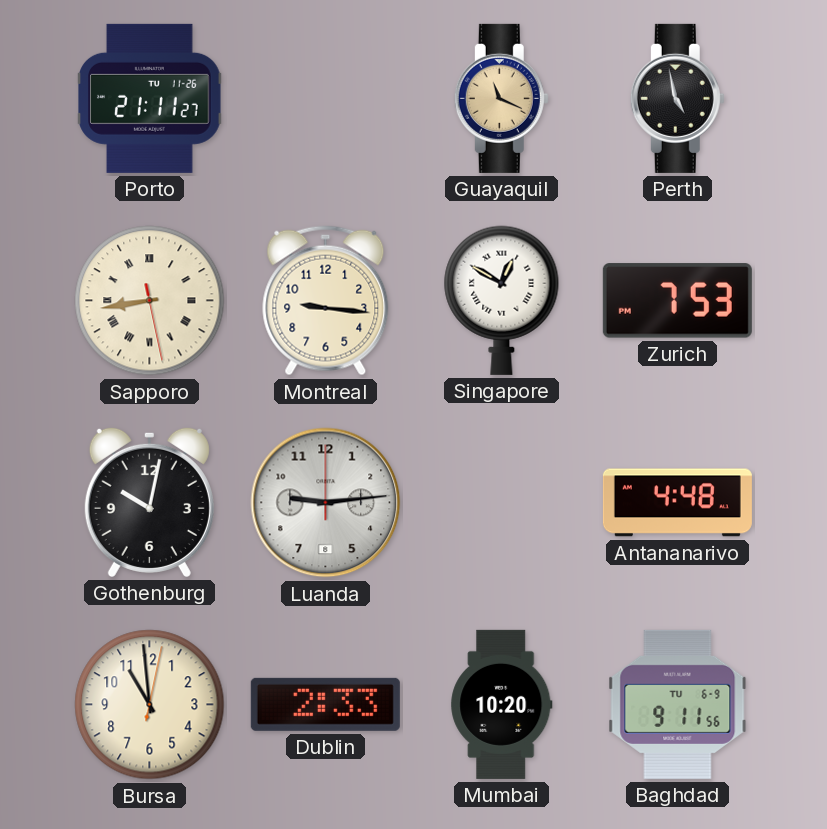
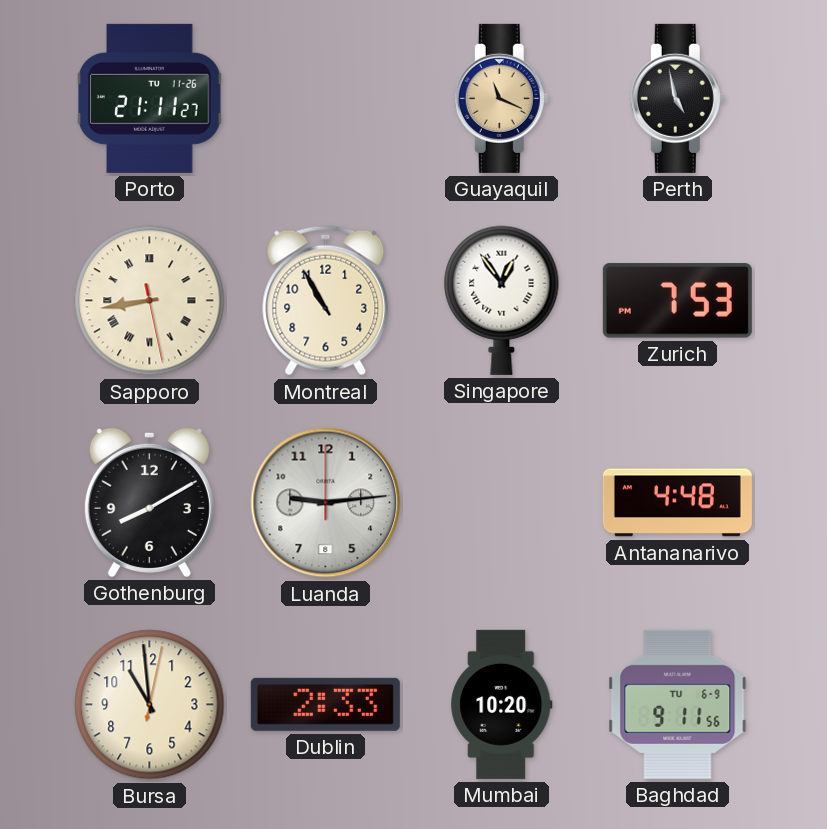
Montreal: 9:16 -> 10:55
Singapore: 12:50 -> 12:54
Gothenburg: 10:02 -> 8:10
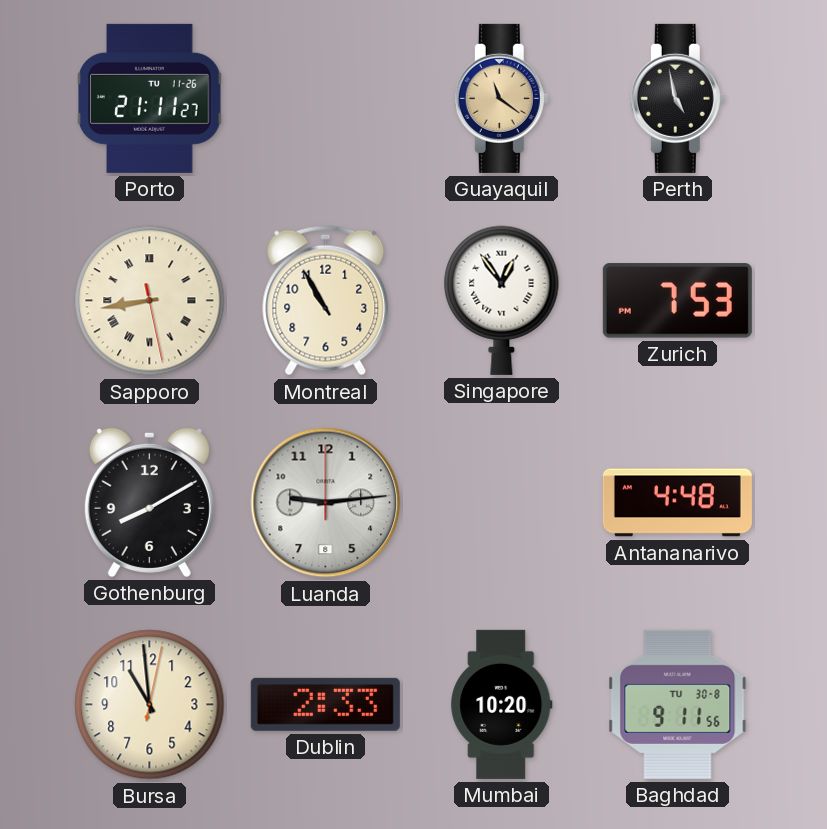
Guayaquil: 11:19 -> 11:21
Baghdad date: TU 6-9 -> TU 30-8
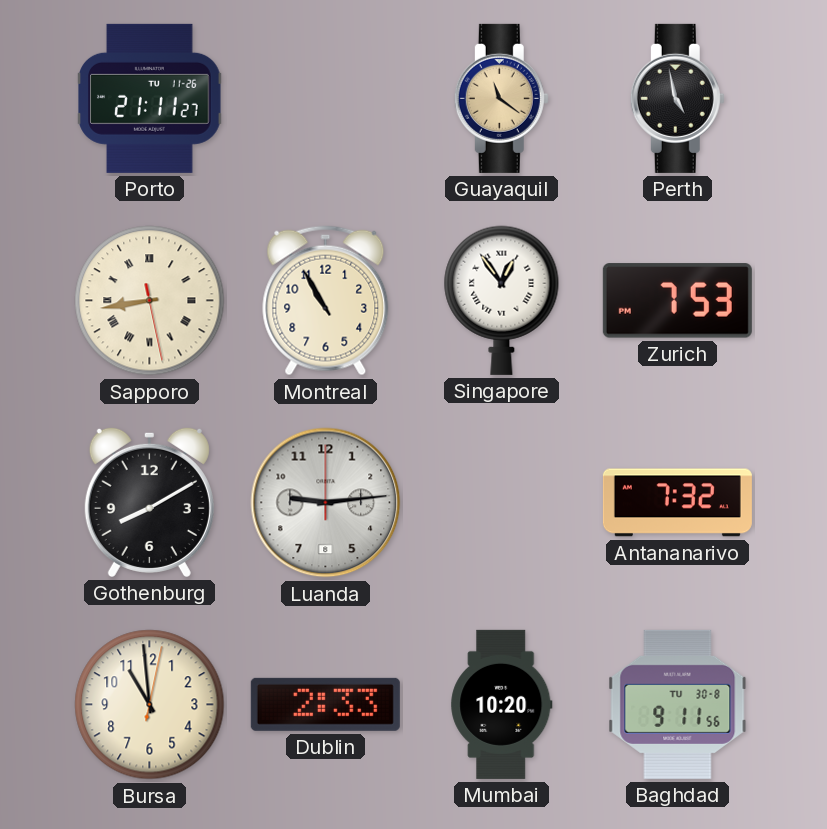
Antananarivo: 4:48 -> 7:32
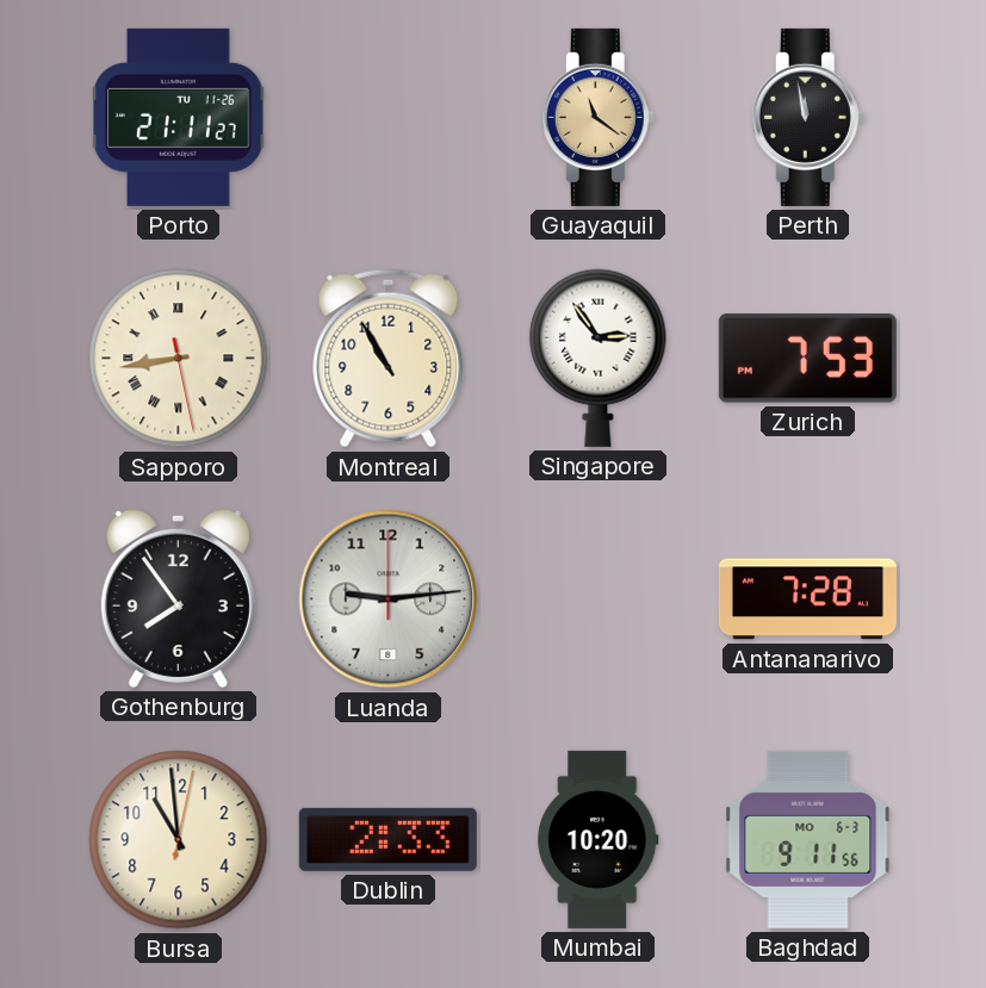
Perth: 4:58 -> 11:58
Singapore: 12:54 -> 2:54
Gothenburg: 8:10 -> 7:54
Antananarivo: 7:32 -> 7:28
Baghdad date: TU 30-8 -> MO 6-3
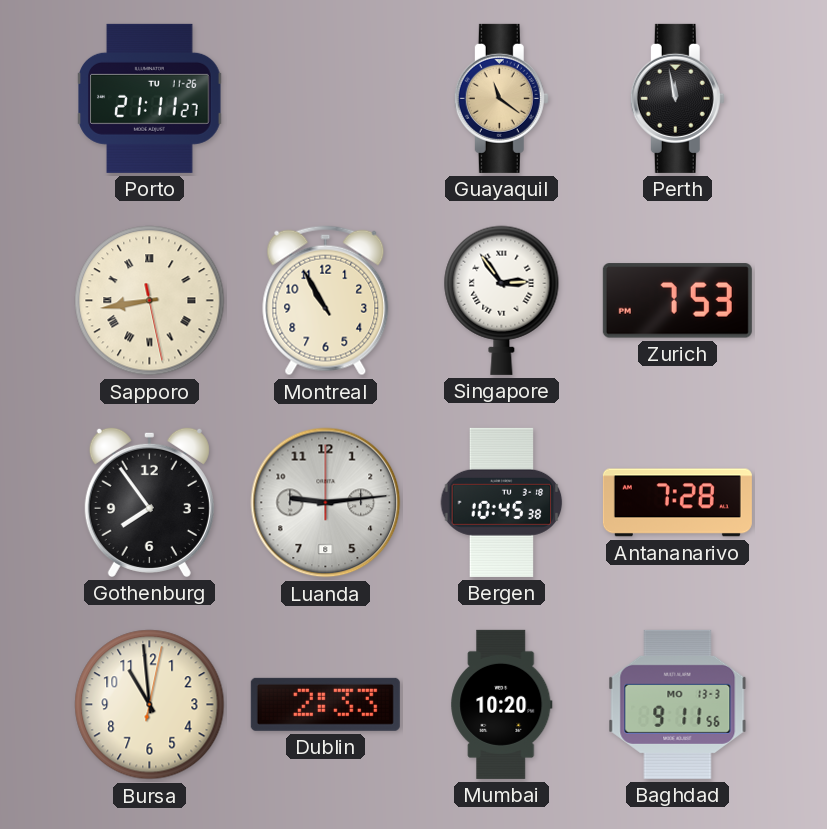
Bergen: none -> 10:45
Baghdad date: MO 6-3 -> MO 13-3
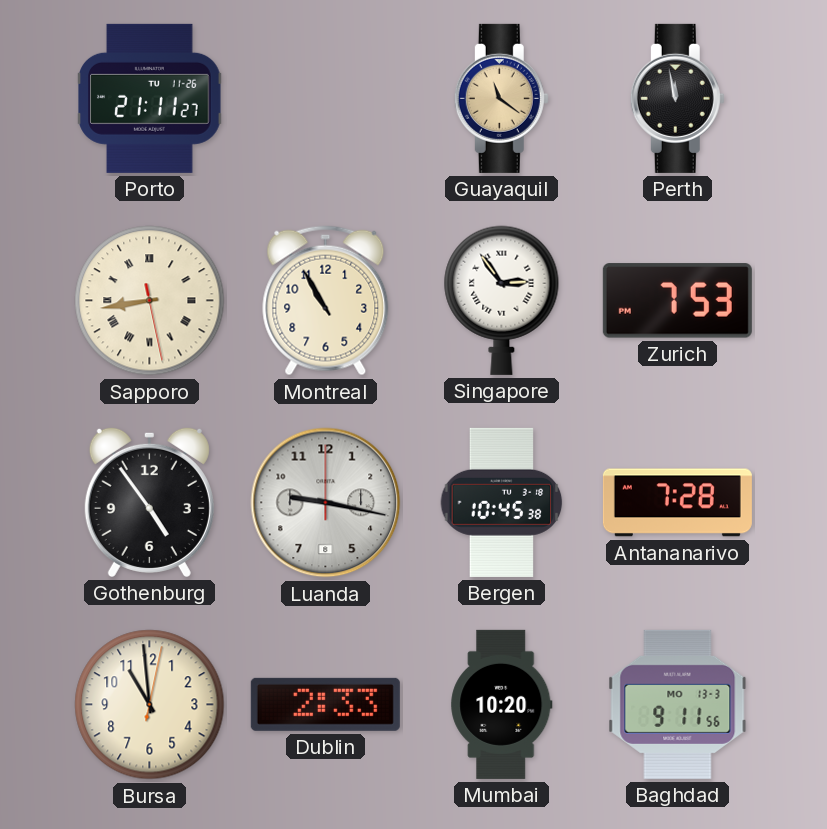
Gothenburg: 7:54 -> 4:54
Luanda: 9:14 -> 9:17
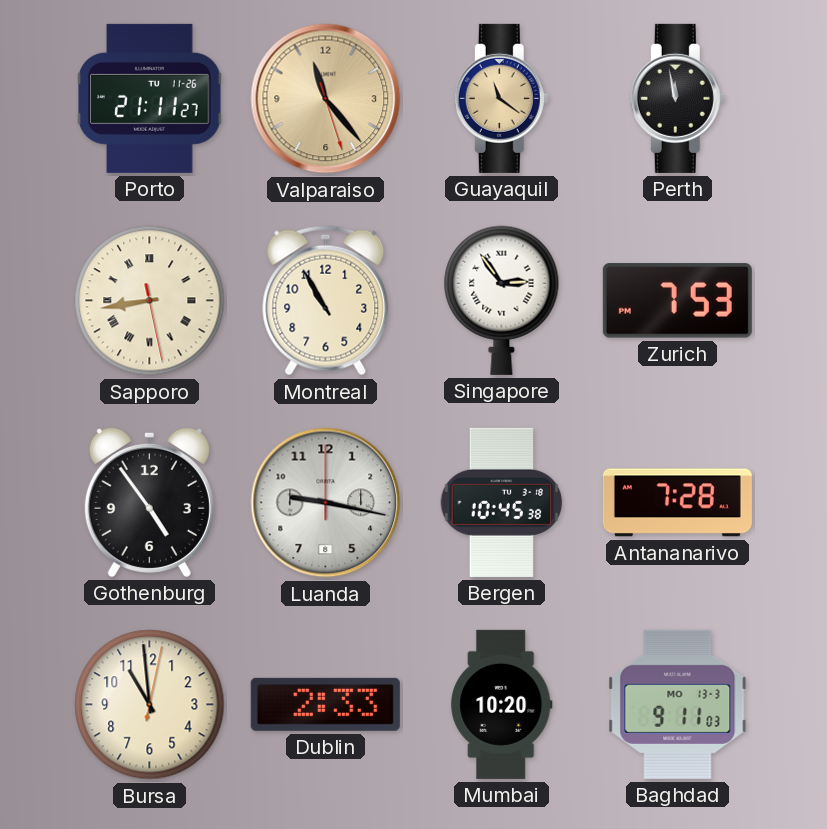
Valparaiso: none -> 11:23
Baghdad: 9:11:56 -> 9:11:03
